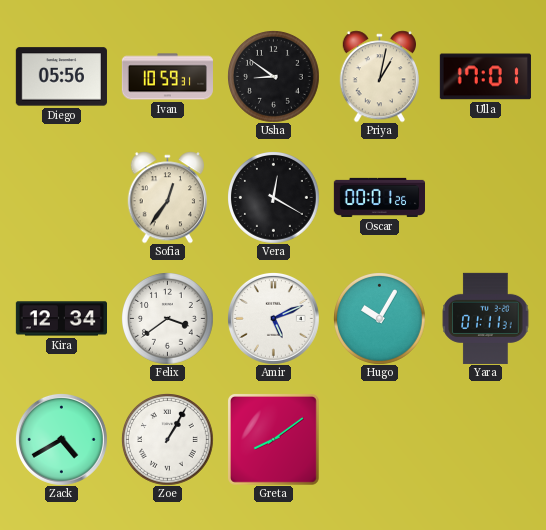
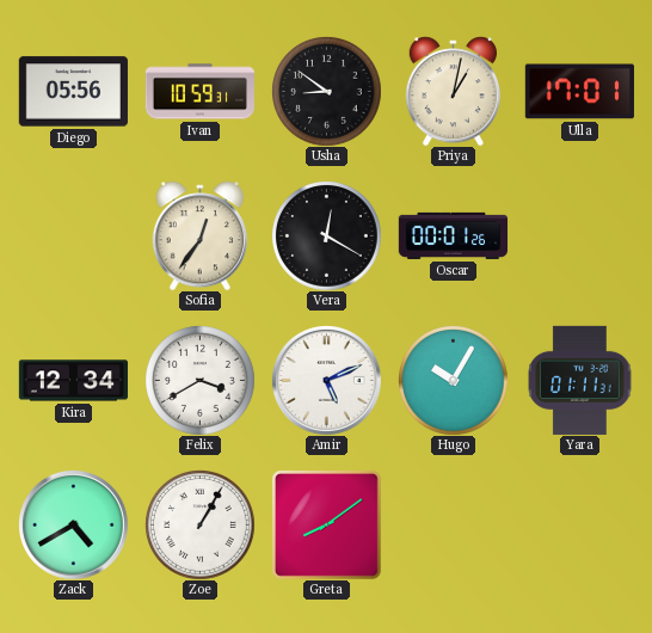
Felix: 3:39 -> 3:40
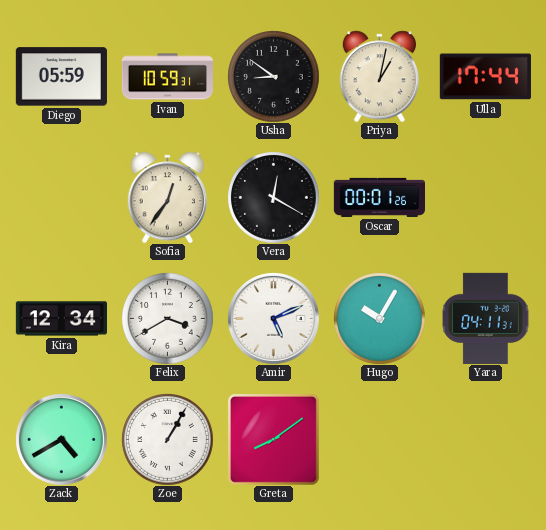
Diego: 05:56 -> 05:59
Ulla: 17:01 -> 17:44
Yara: 01:11 -> 04:11
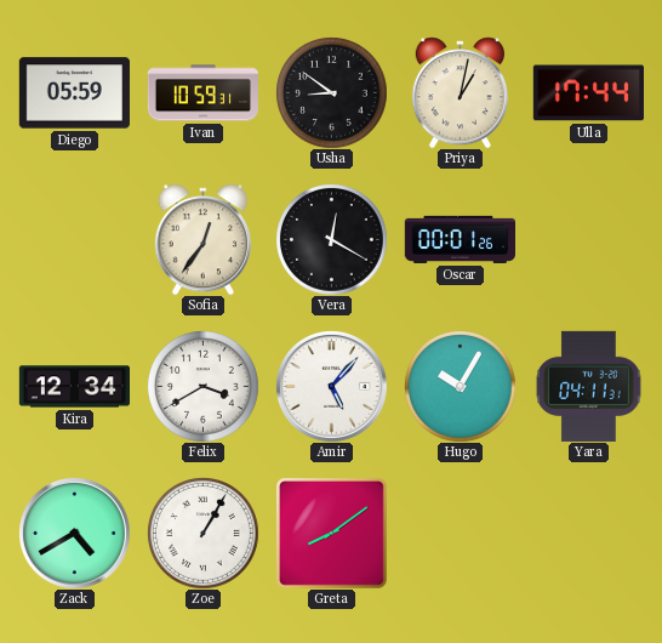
Amir: 5:11 -> 5:07
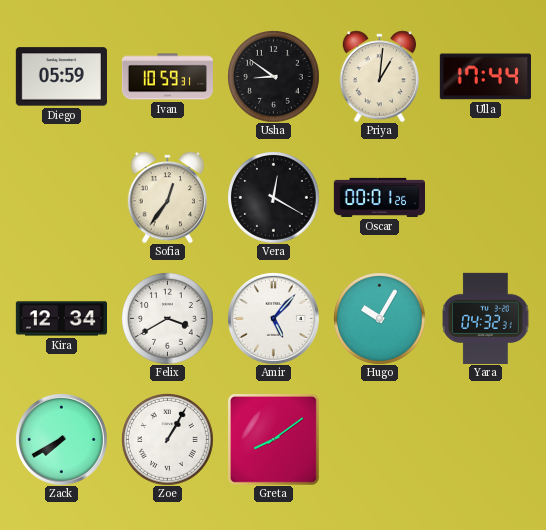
Priya: 1:02 -> 1:01
Yara: 04:11 -> 04:32
Zack: 4:40 -> 7:40
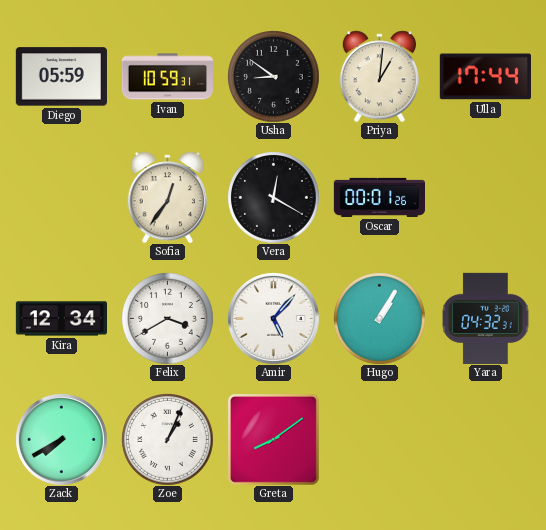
Hugo: 10:05 -> 1:05
Zoe: 1:05 -> 1:04
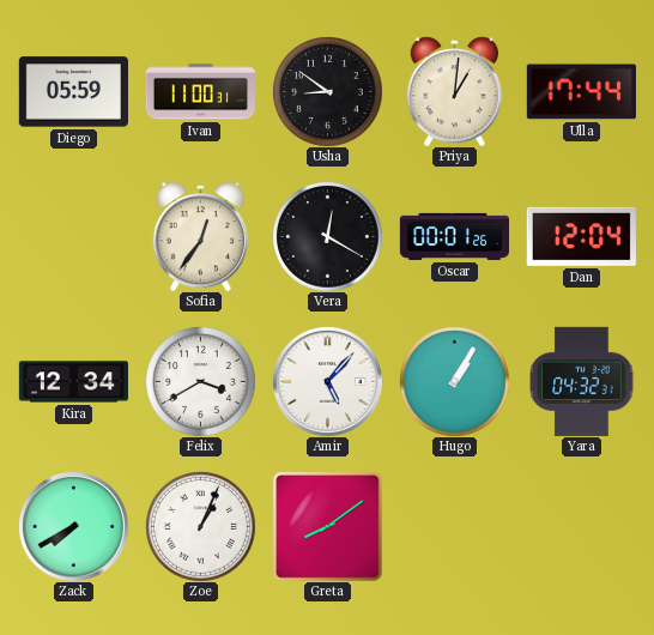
Ivan: 10:59 -> 11:00
Dan: none -> 12:04
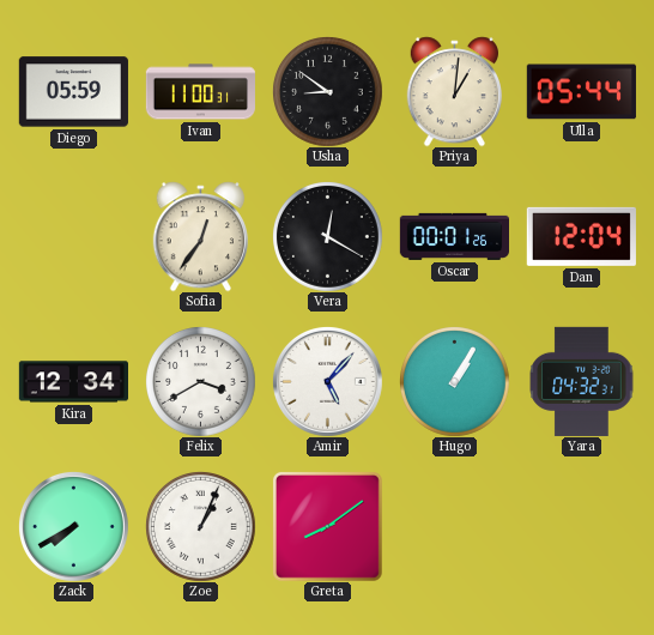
Ulla: 17:44 -> 05:44
